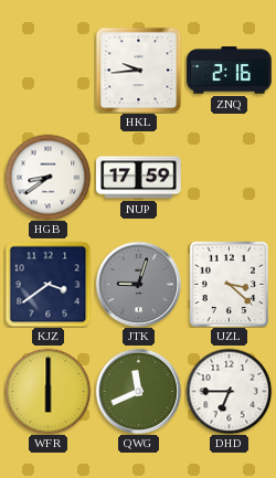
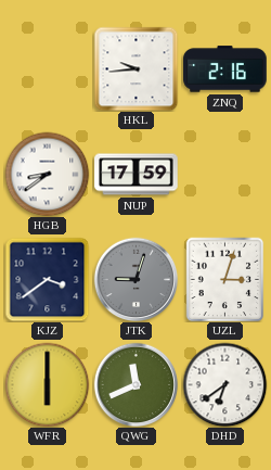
UZL: 3:22 -> 3:03
DHD: 6:45 -> 6:39
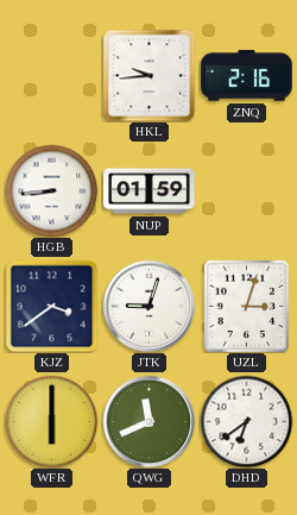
HGB: 8:39 -> 8:44
NUP: 17:59 -> 01:59
JTK dial: grey -> white
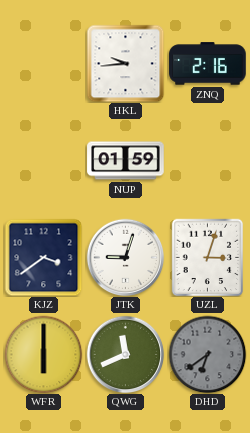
HGB: 8:44 -> none
DHD dial: white -> grey
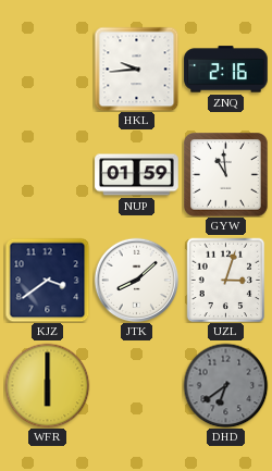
GYW: none -> 10:59
JTK: 9:03 -> 8:08
QWG: 11:41 -> none
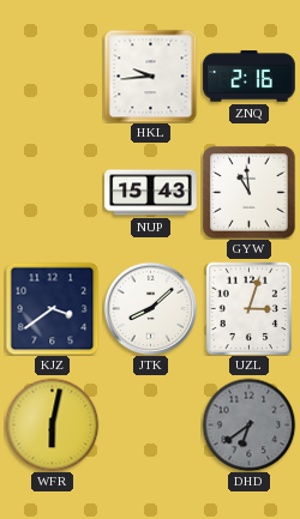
NUP: 01:59 -> 15:43
WFR: 6:00 -> 6:02
